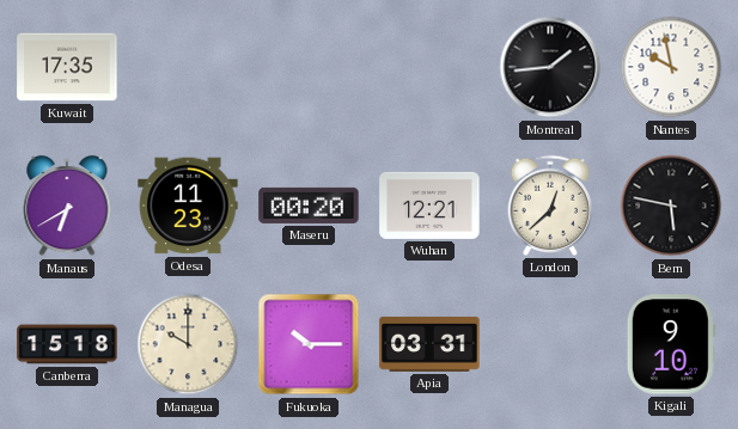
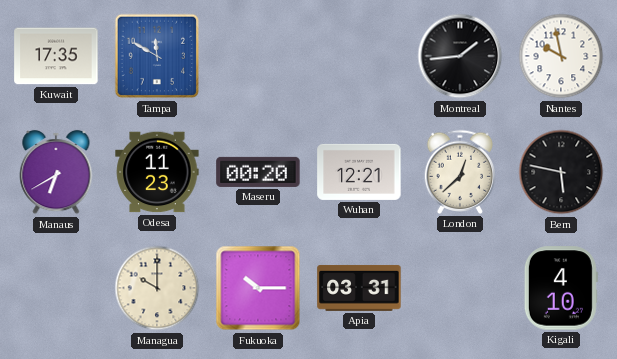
Tampa: none -> 11:50
Canberra: 15:18 -> none
Kigali: 9:10 -> 4:10
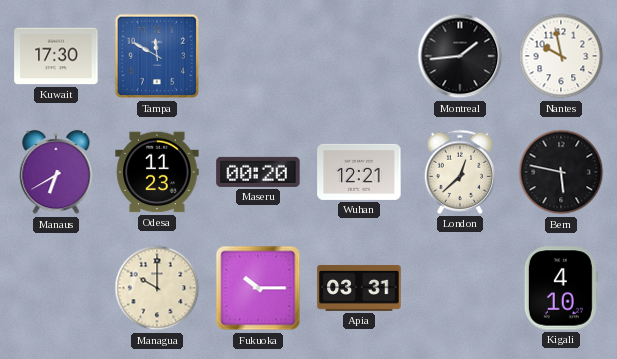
Kuwait: 17:35 -> 17:30
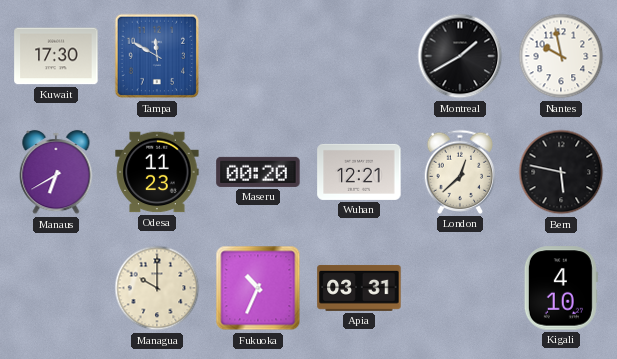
Montreal: 1:44 -> 1:40
Fukuoka: 10:15 -> 10:34
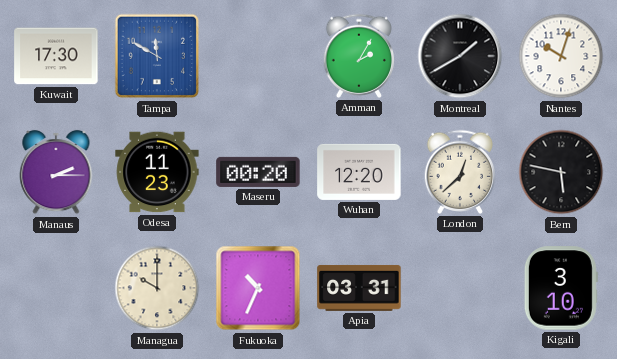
Amman: none -> 2:05
Nantes: 9:58 -> 10:03
Manaus: 6:40 -> 2:15
Wuhan: 12:21 -> 12:20
Kigali: 4:10 -> 3:10
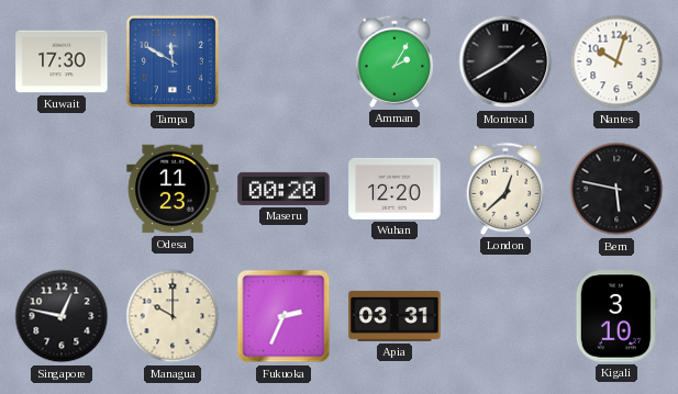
Manaus: 2:15 -> none
Singapore: none -> 12:47
Fukuoka: 10:34 -> 2:34
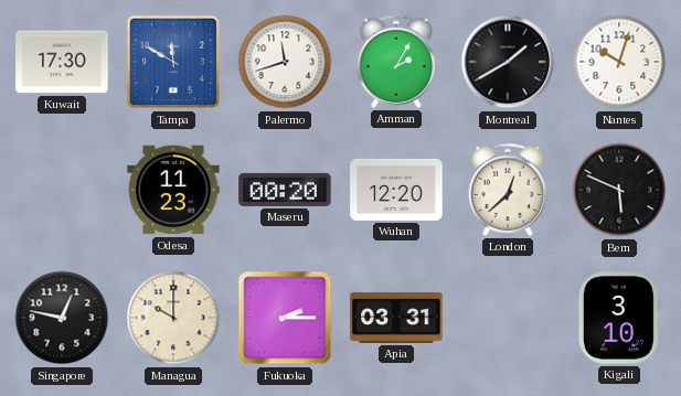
Palermo: none -> 11:42
Bern: 5:47 -> 5:49
Fukuoka: 2:34 -> 2:15
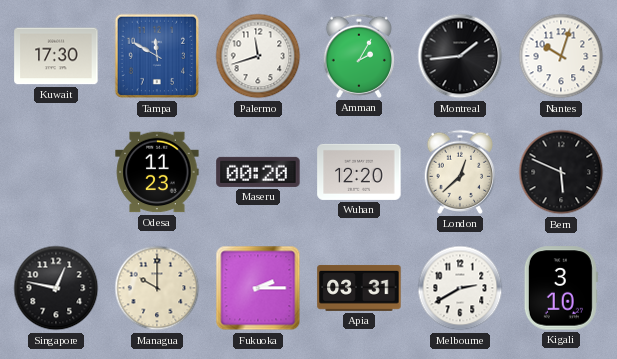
Montreal: 1:40 -> 1:44
Melbourne: none -> 2:40
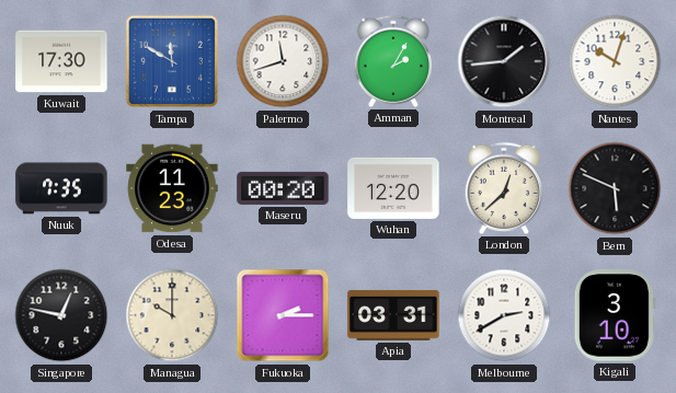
Nuuk: none -> 7:35
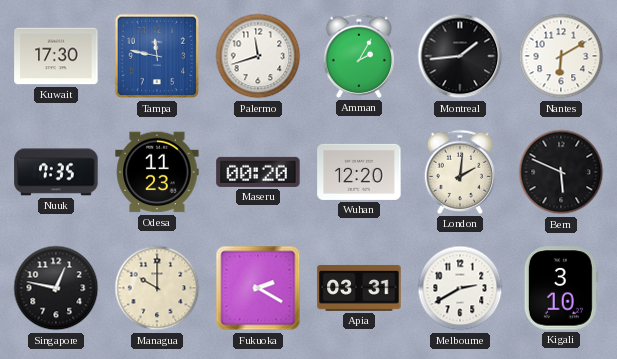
Tampa: 11:50 -> 11:47
Nantes: 10:03 -> 6:10
London: 12:38 -> 2:01
Fukuoka: 2:15 -> 2:20
